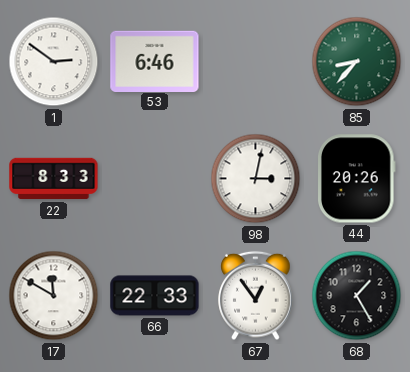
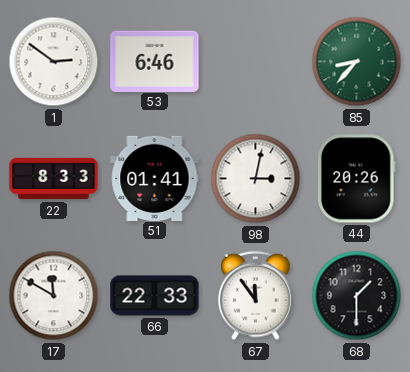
51: none -> 01:41
67: 12:54 -> 11:54
68: 1:25 -> 1:30
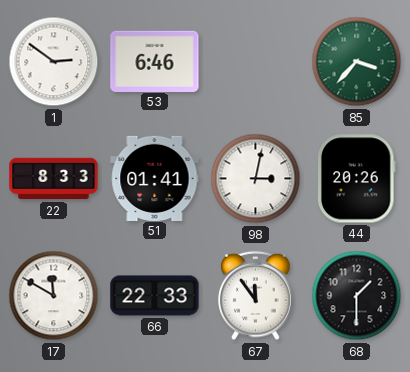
85: 8:37 -> 3:37
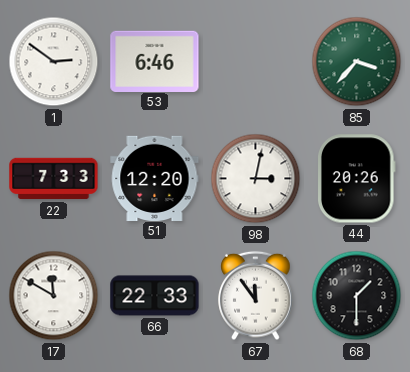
22: 8:33 -> 7:33
51: 01:41 -> 12:20
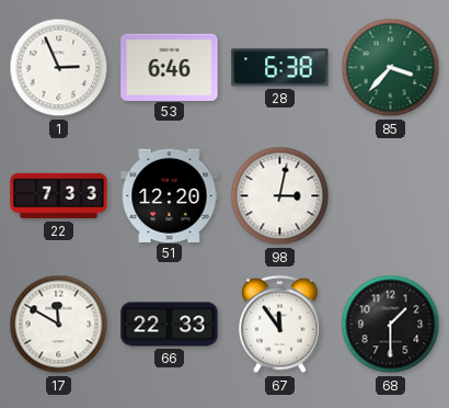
1: 2:51 -> 2:56
28: none -> 6:38
44: 20:26 -> none
